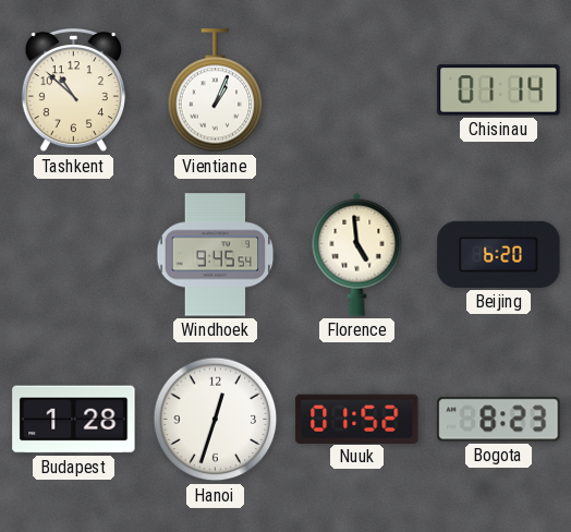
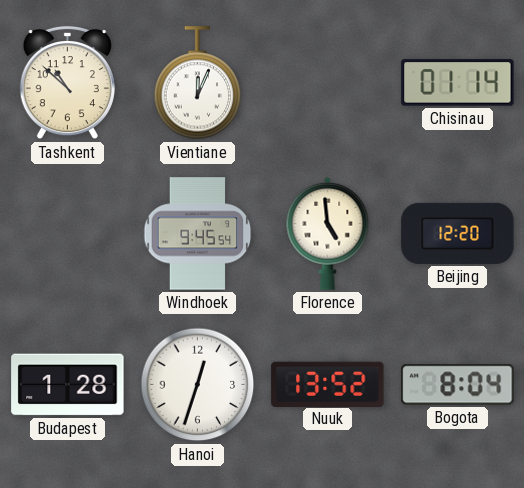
Vientiane: 1:04 -> 12:04
Beijing: 6:20 -> 12:20
Nuuk: 01:52 -> 13:52
Bogota: 8:23 -> 8:04
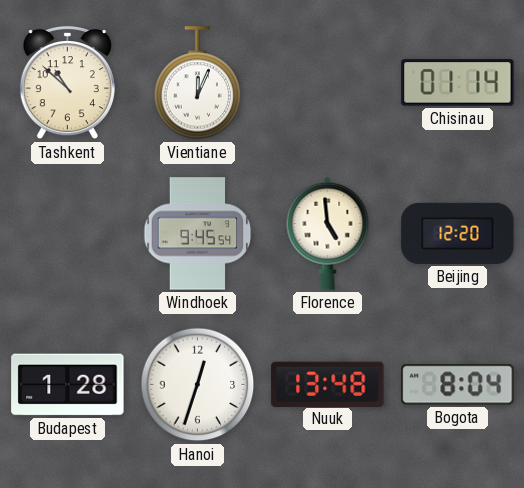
Nuuk: 13:52 -> 13:48
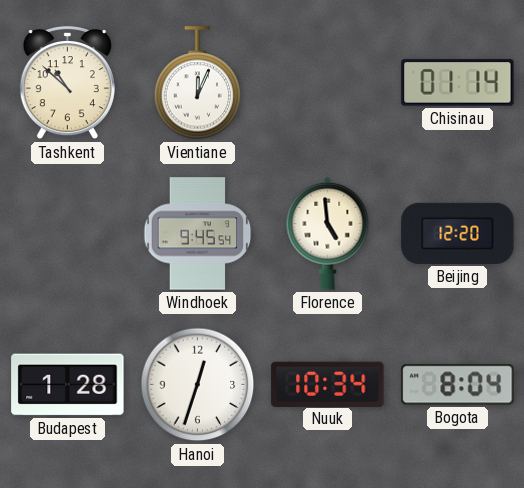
Nuuk: 13:48 -> 10:34
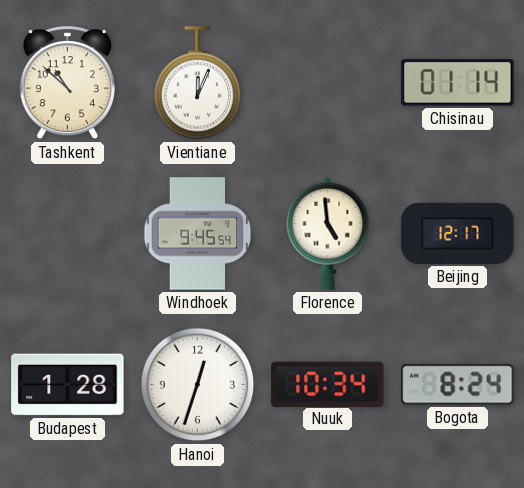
Beijing: 12:20 -> 12:17
Bogota: 8:04 -> 8:24
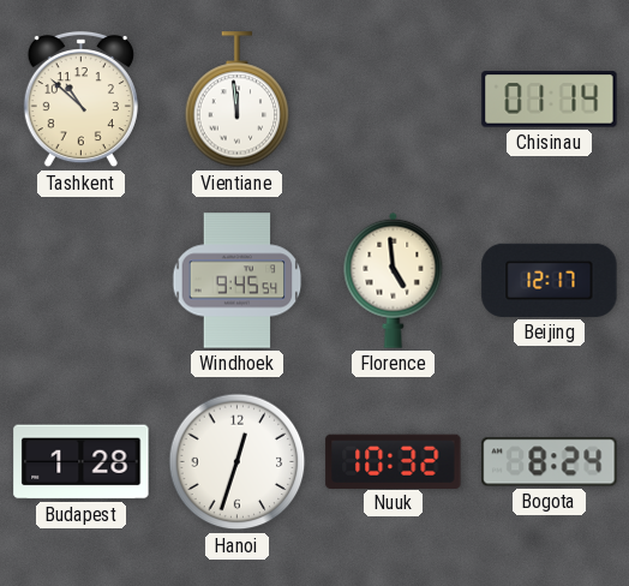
Vientiane: 12:04 -> 11:59
Nuuk: 10:34 -> 10:32
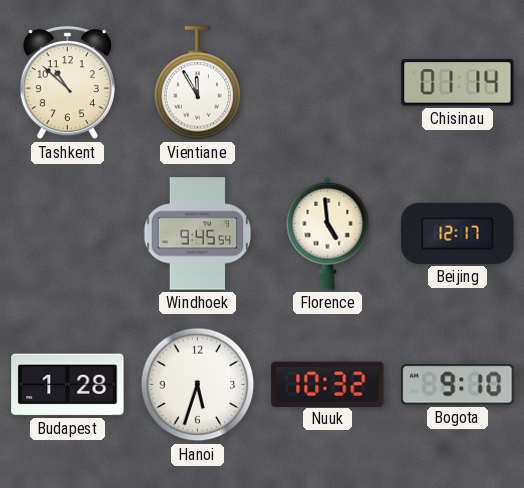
Vientiane: 11:59 -> 11:55
Hanoi: 12:33 -> 5:33
Bogota: 8:24 -> 9:10
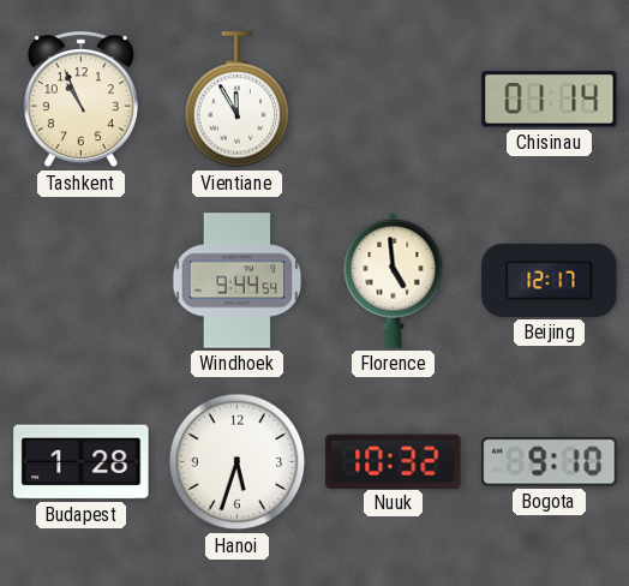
Tashkent: 10:52 -> 10:56
Windhoek: 9:45 -> 9:44
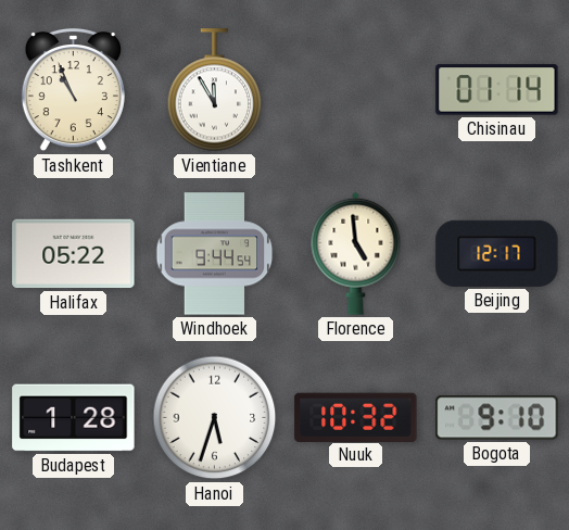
Halifax: none -> 05:22
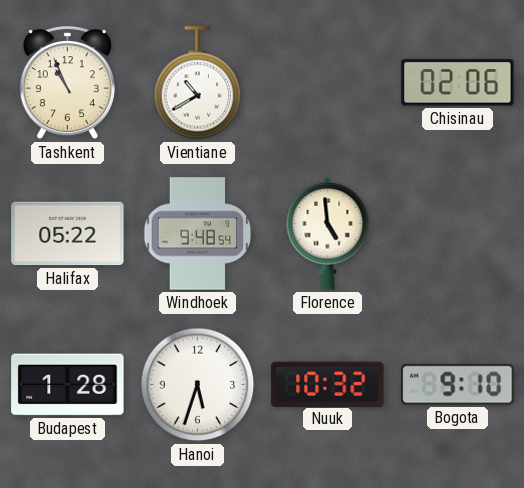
Vientiane: 11:55 -> 10:40
Chisinau: 01:14 -> 02:06
Windhoek: 9:44 -> 9:48
Beijing: 12:17 -> none
